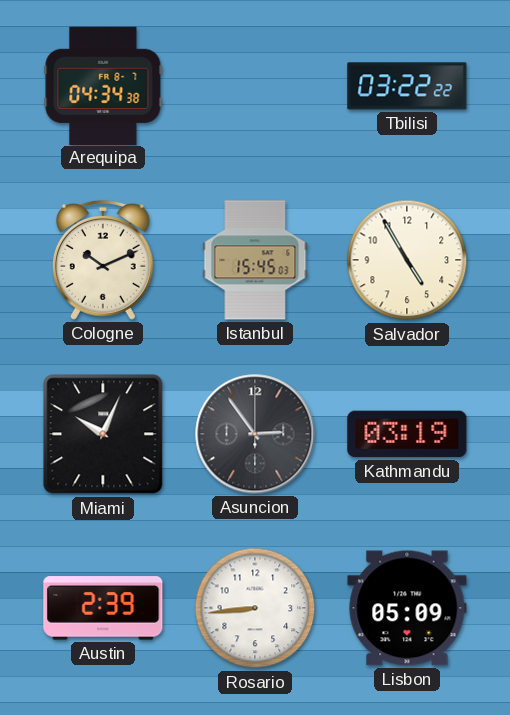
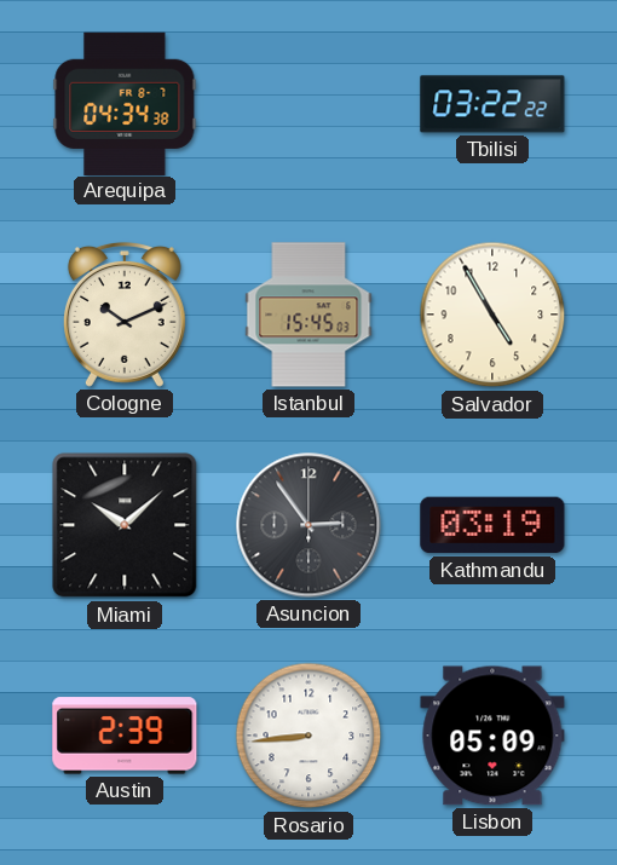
Miami: 10:04 -> 10:08
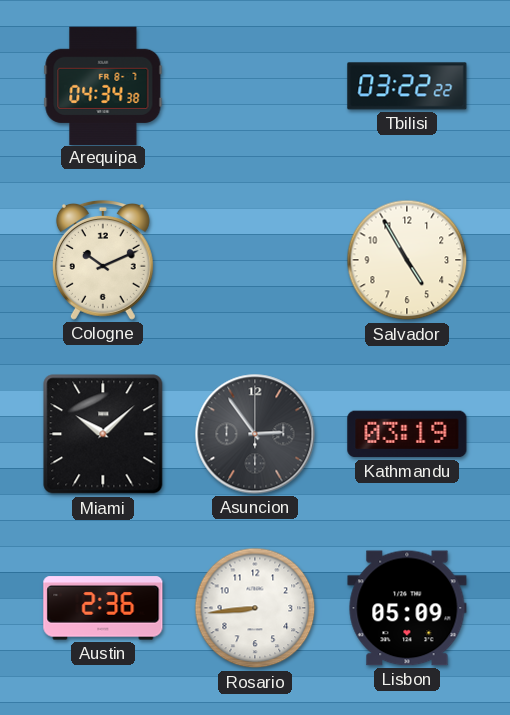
Istanbul: 15:45 -> none
Austin: 2:39 -> 2:36
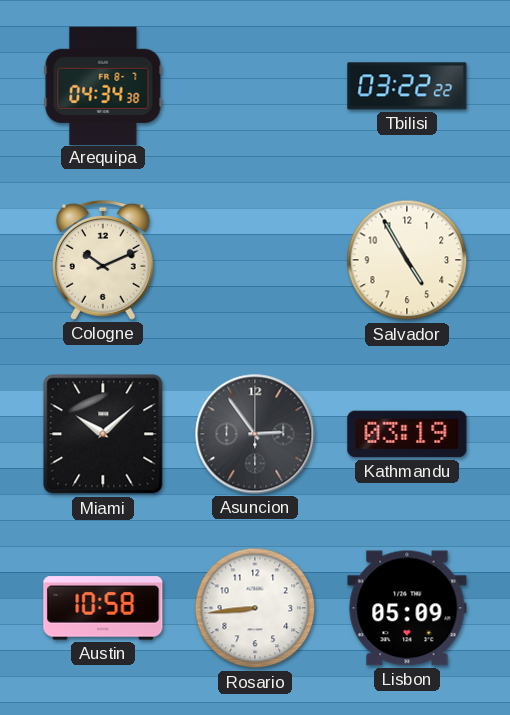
Austin: 2:36 -> 10:58
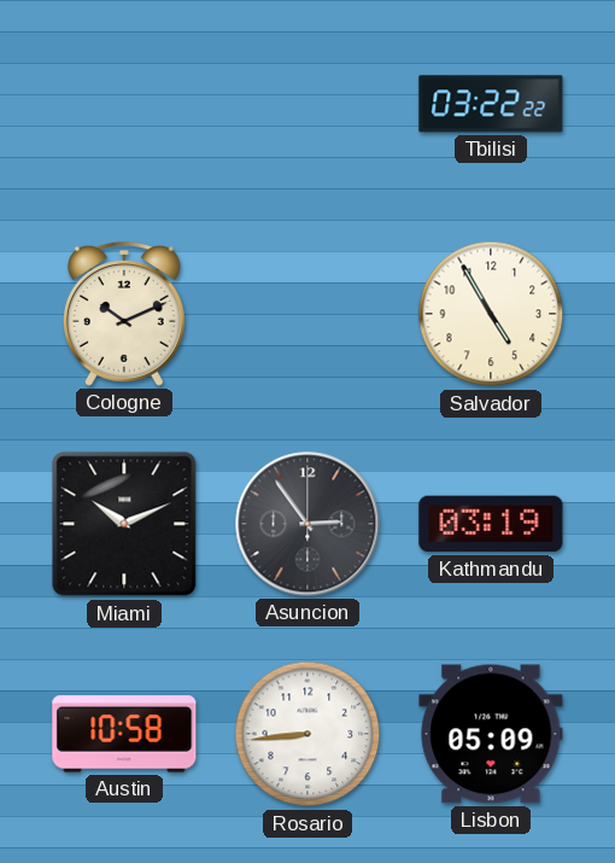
Arequipa: 04:34 -> none
Miami: 10:08 -> 10:11
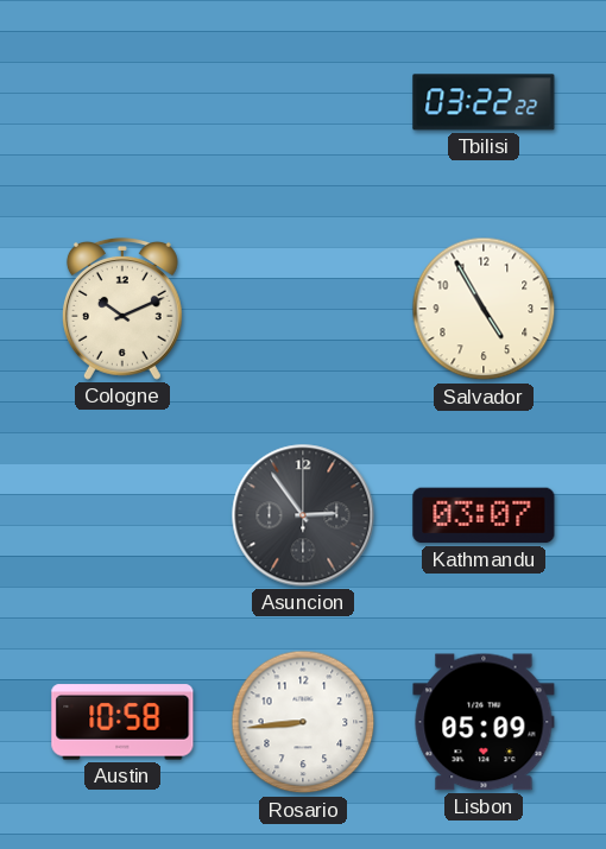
Miami: 10:11 -> none
Kathmandu: 03:19 -> 03:07
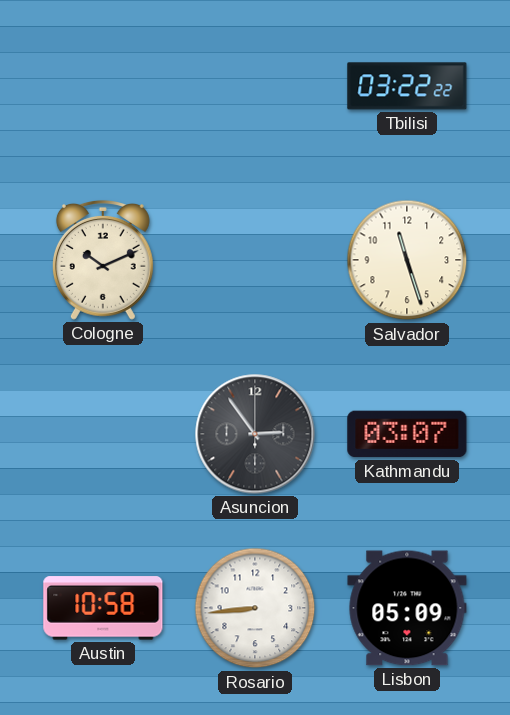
Salvador: 4:55 -> 11:27
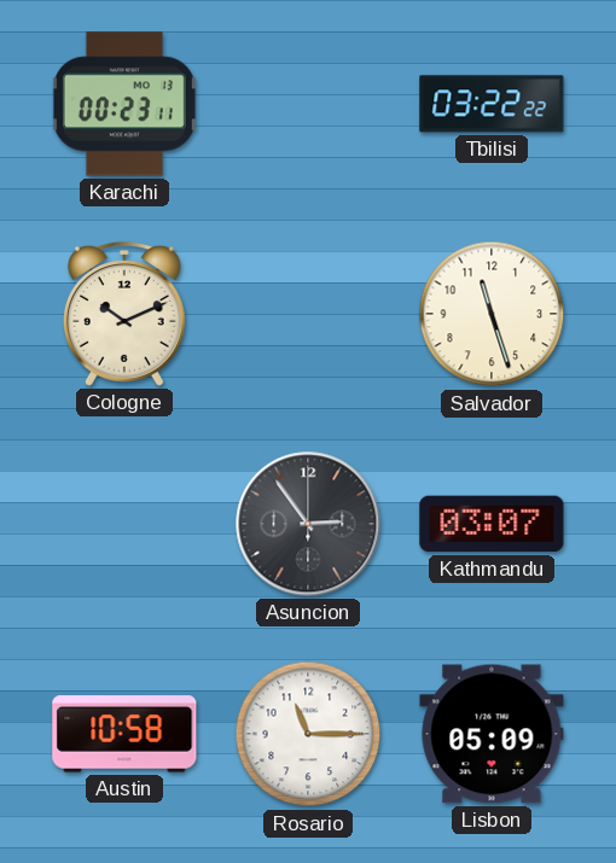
Karachi: none -> 00:23
Rosario: 8:44 -> 11:15
